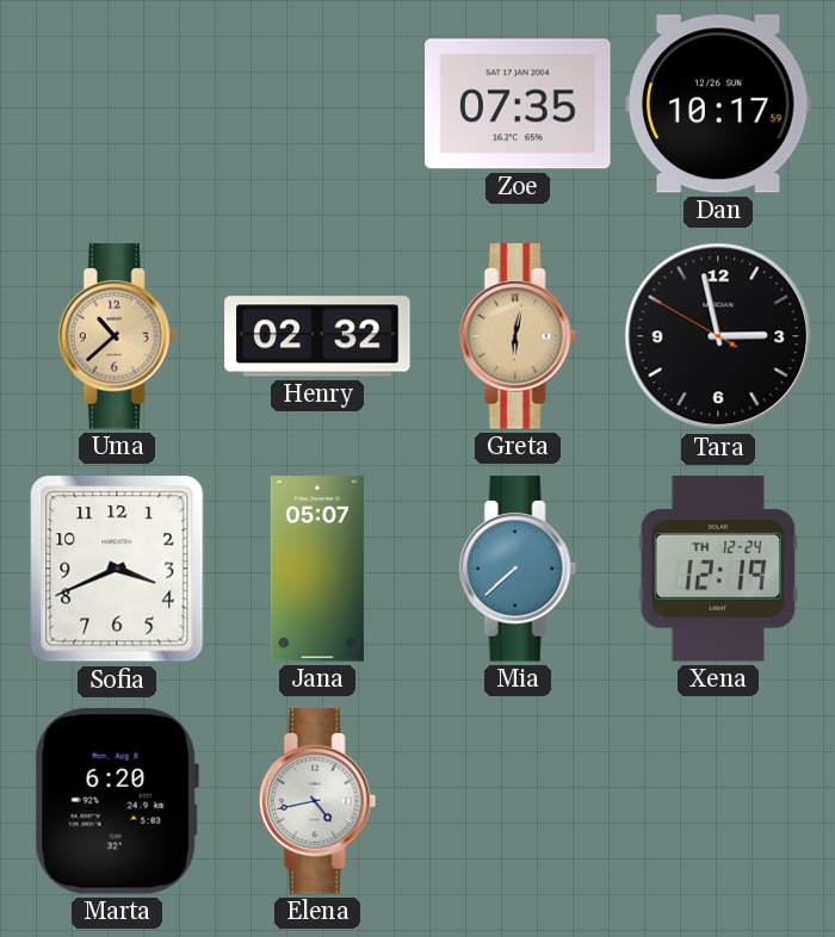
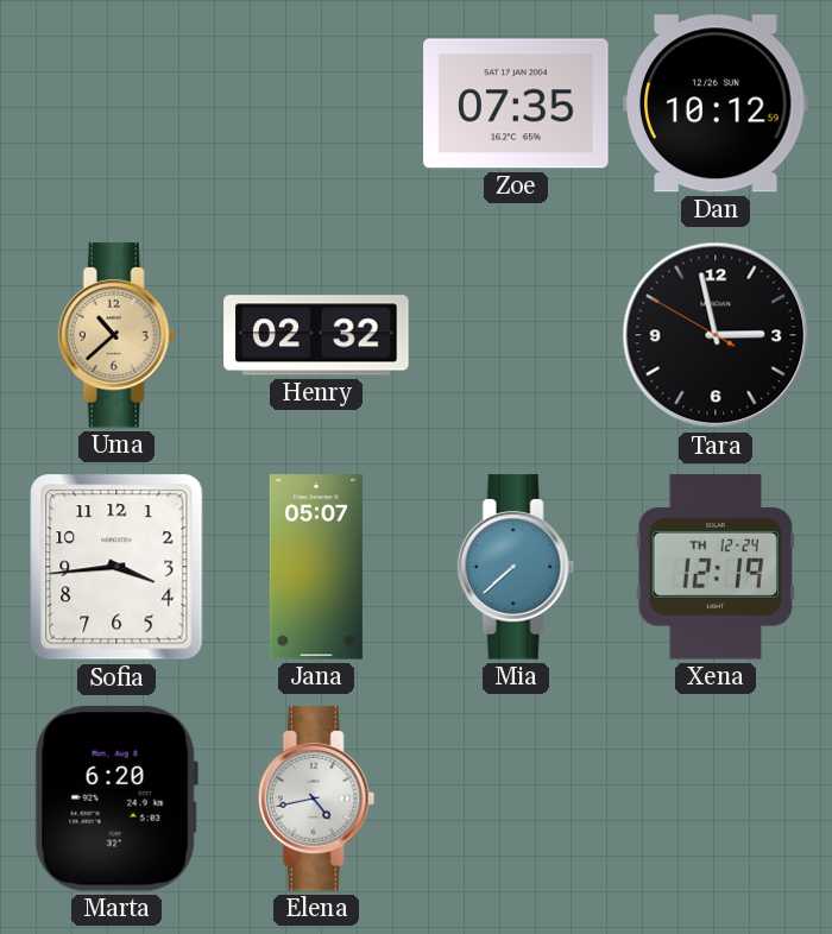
Dan: 10:17 -> 10:12
Greta: 6:02 -> none
Sofia: 3:41 -> 3:44
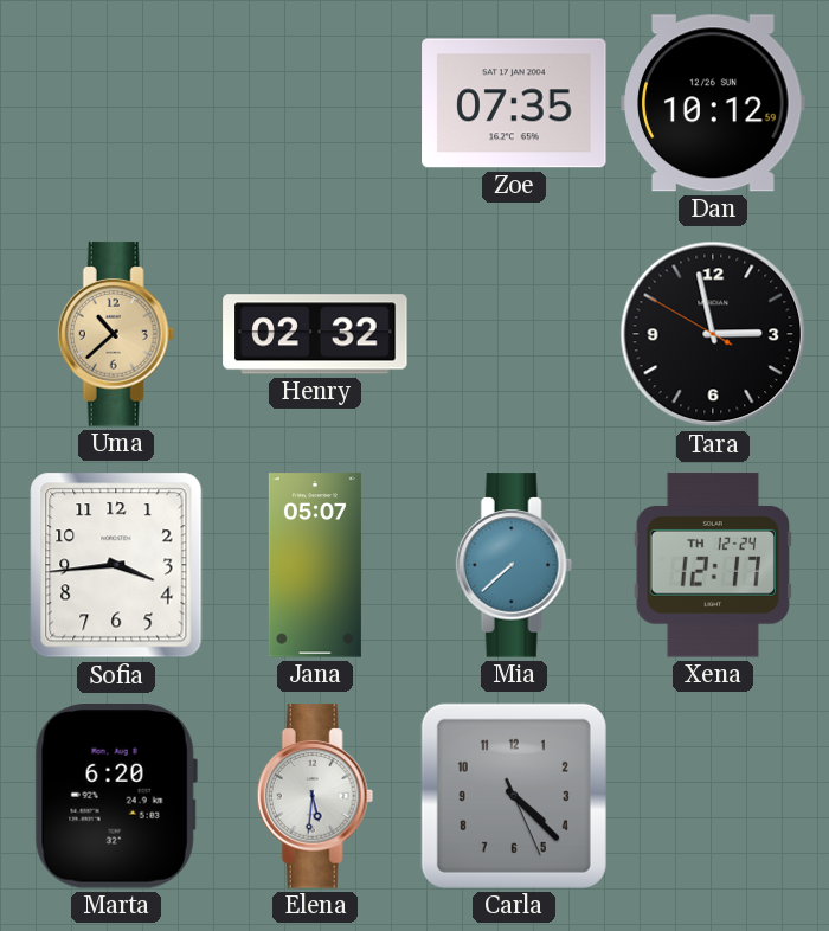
Xena: 12:19 -> 12:17
Elena: 4:43 -> 5:31
Carla: none -> 4:22
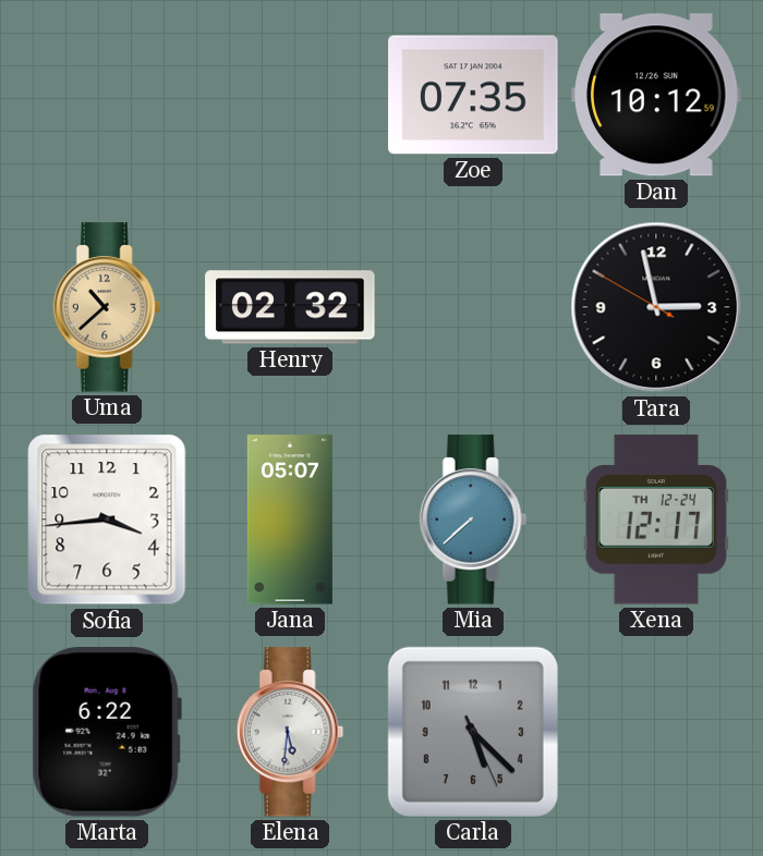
Marta: 6:20 -> 6:22
Carla: 4:22 -> 5:22
